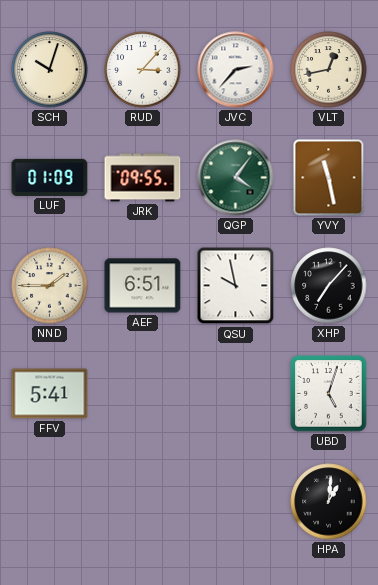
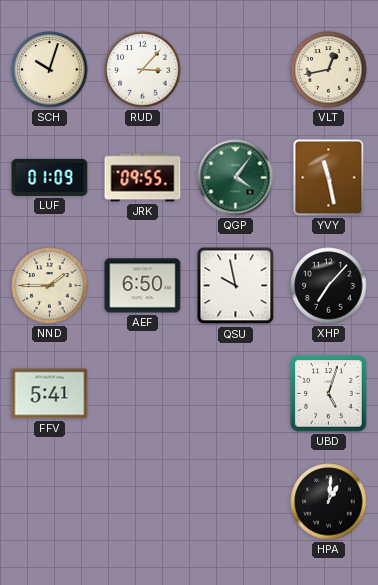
JVC: 2:37 -> none
AEF: 6:51 -> 6:50
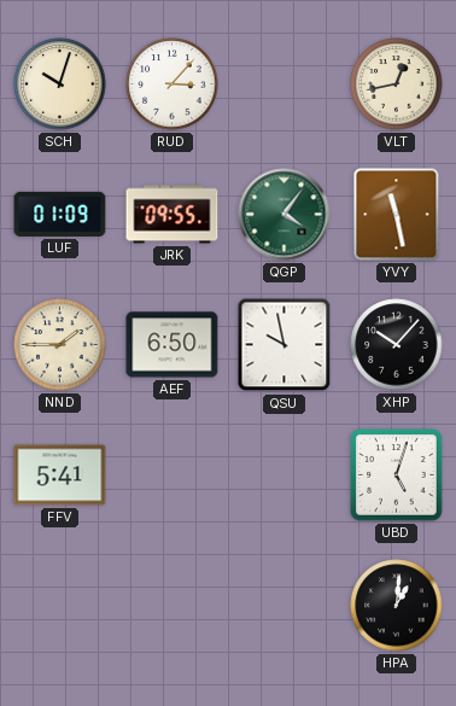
XHP: 7:07 -> 10:07
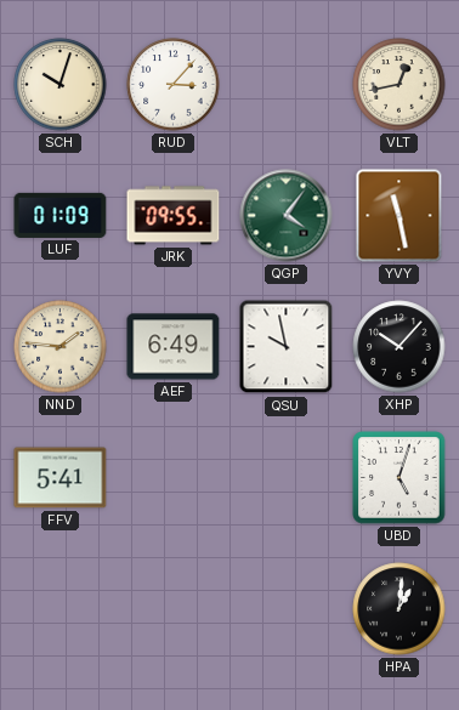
NND: 1:45 -> 1:46
AEF: 6:50 -> 6:49
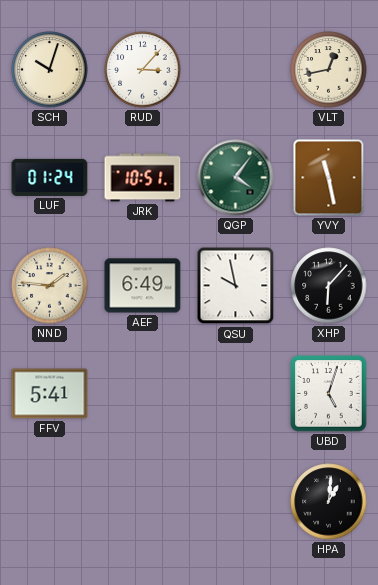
LUF: 01:09 -> 01:24
JRK: 09:55 -> 10:51
XHP: 10:07 -> 6:07
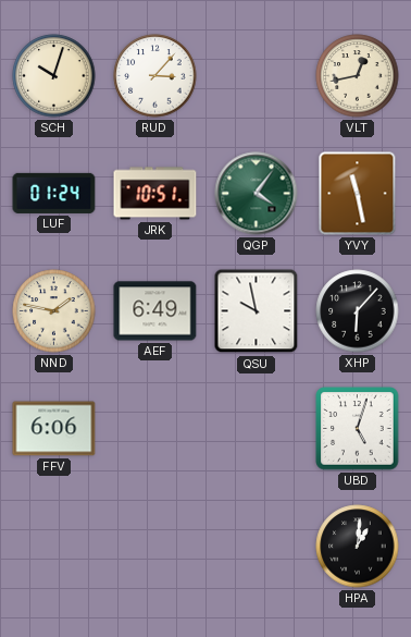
NND: 1:46 -> 1:47
FFV: 5:41 -> 6:06
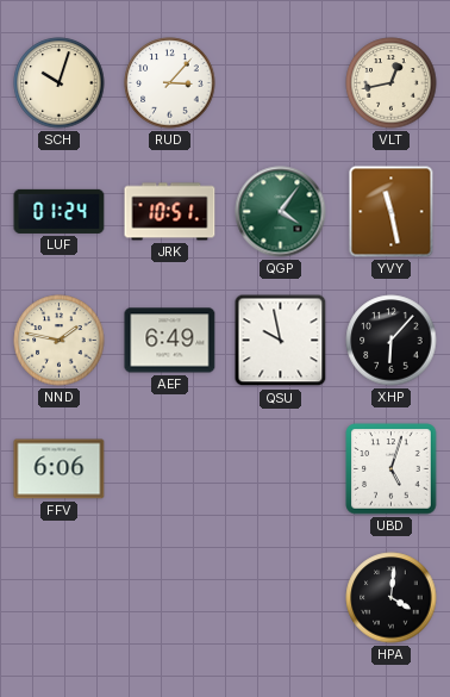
HPA: 1:01 -> 4:01
